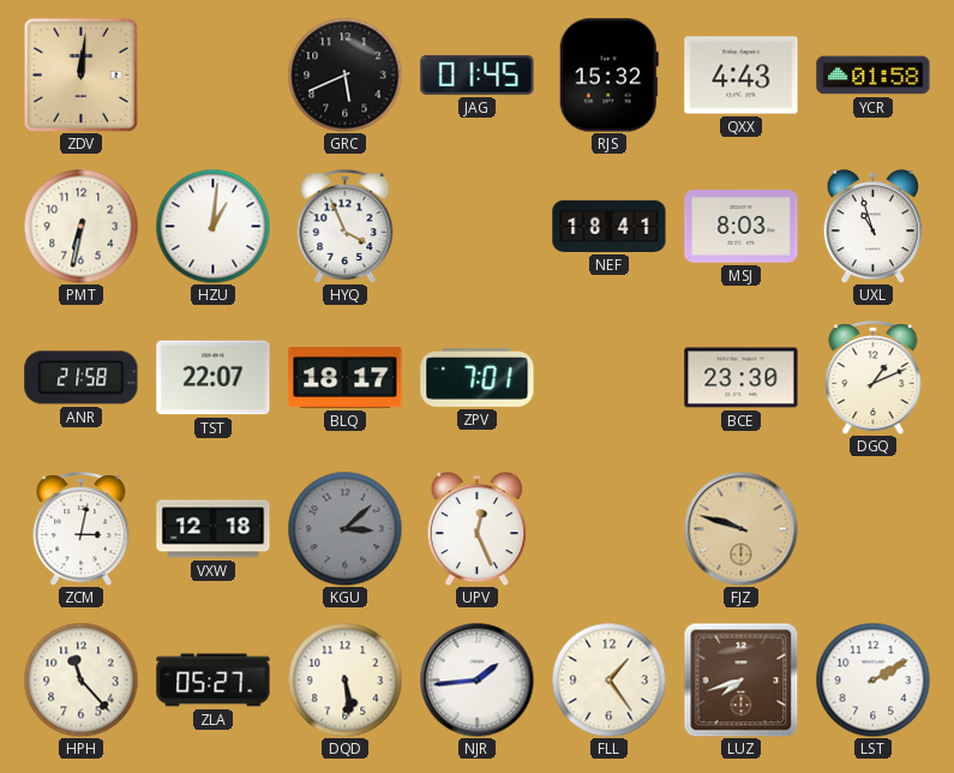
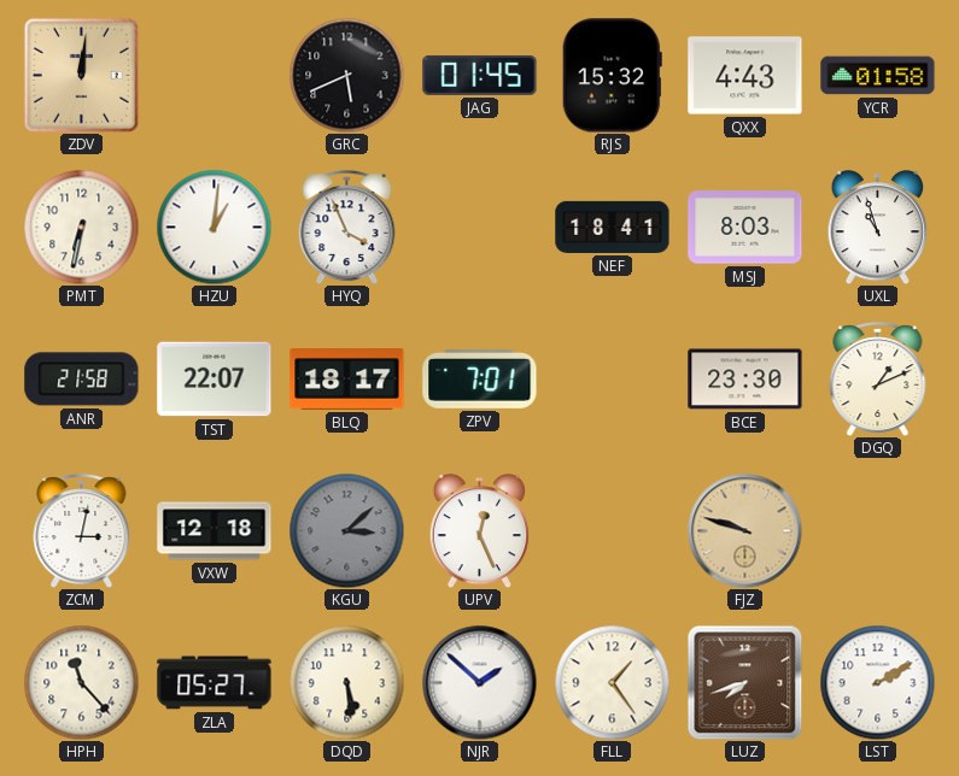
NJR: 1:44 -> 1:52
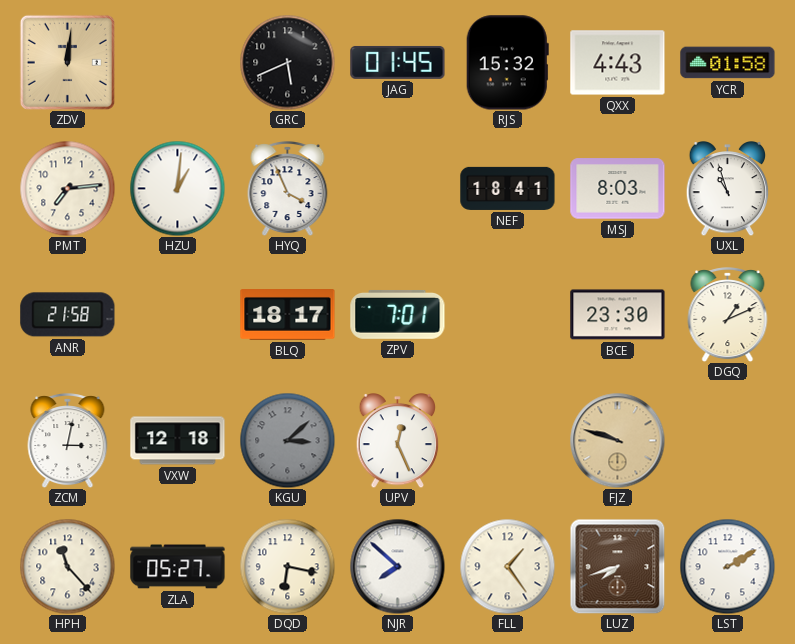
PMT: 6:32 -> 7:14
TST: 22:07 -> none
DQD: 5:29 -> 6:17
NJR: 1:52 -> 7:52
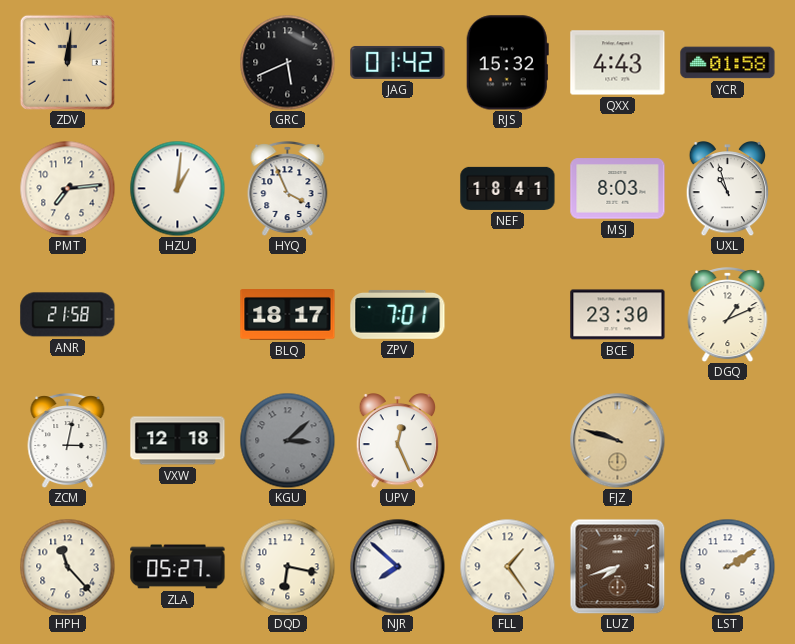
JAG: 01:45 -> 01:42
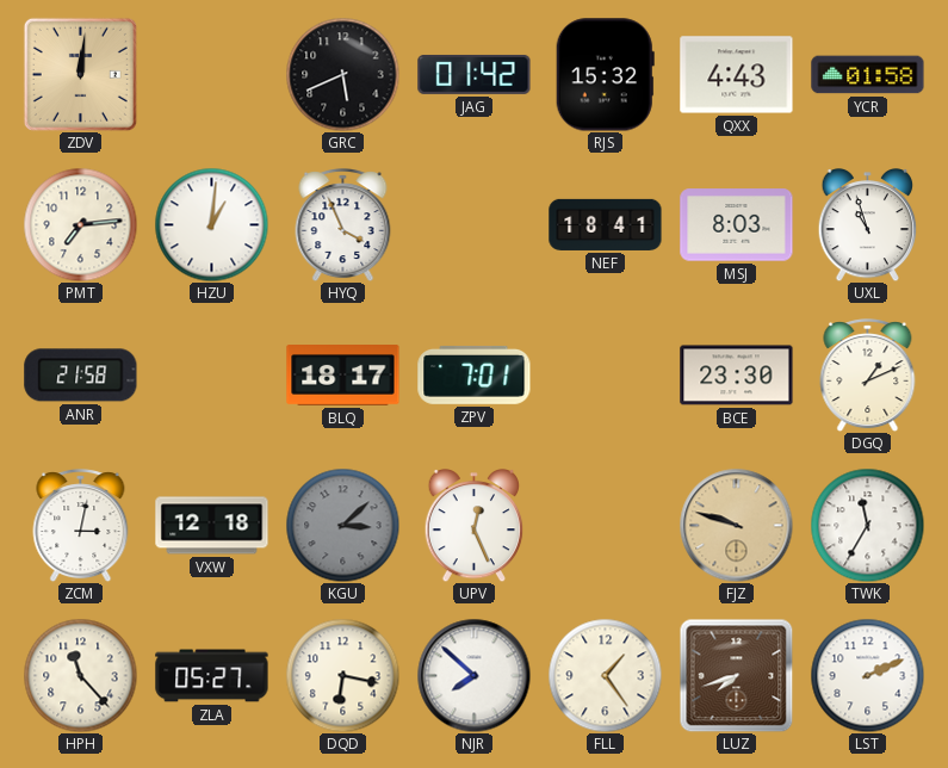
TWK: none -> 11:35
LST: 2:10 -> 2:11
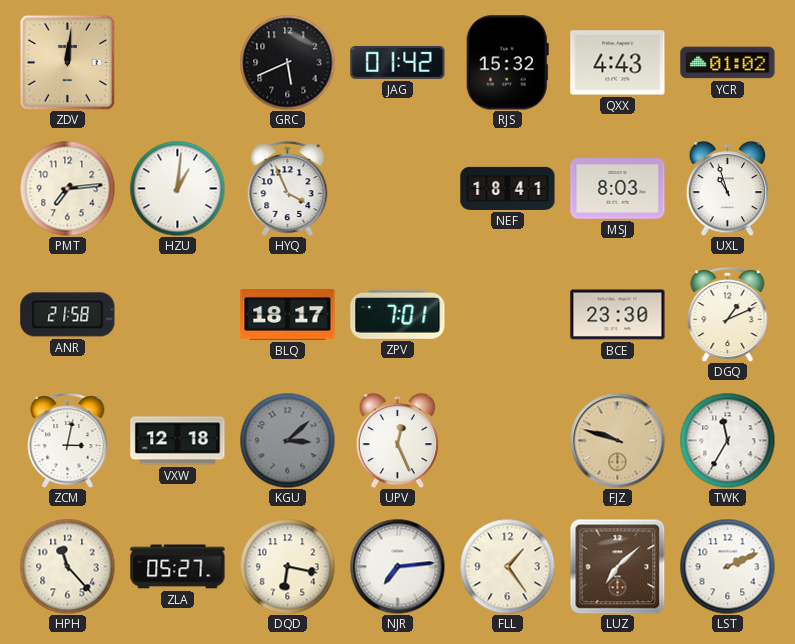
YCR: 01:58 -> 01:02
NJR: 7:52 -> 7:14
LUZ: 7:42 -> 7:08
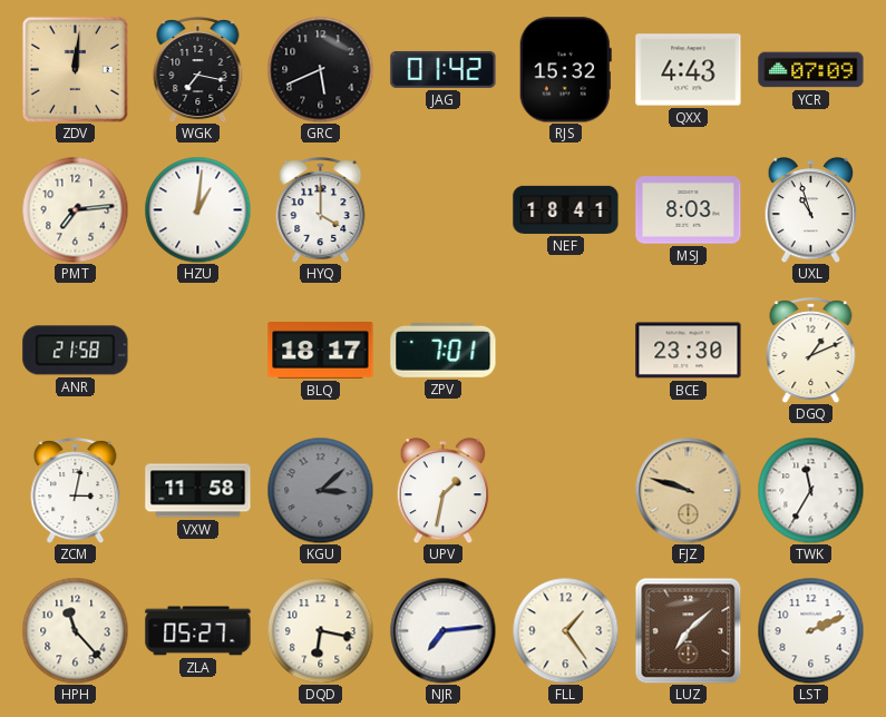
WGK: none -> 7:17
YCR: 01:02 -> 07:09
HYQ: 3:56 -> 4:00
VXW: 12:18 -> 11:58
UPV: 12:26 -> 1:32
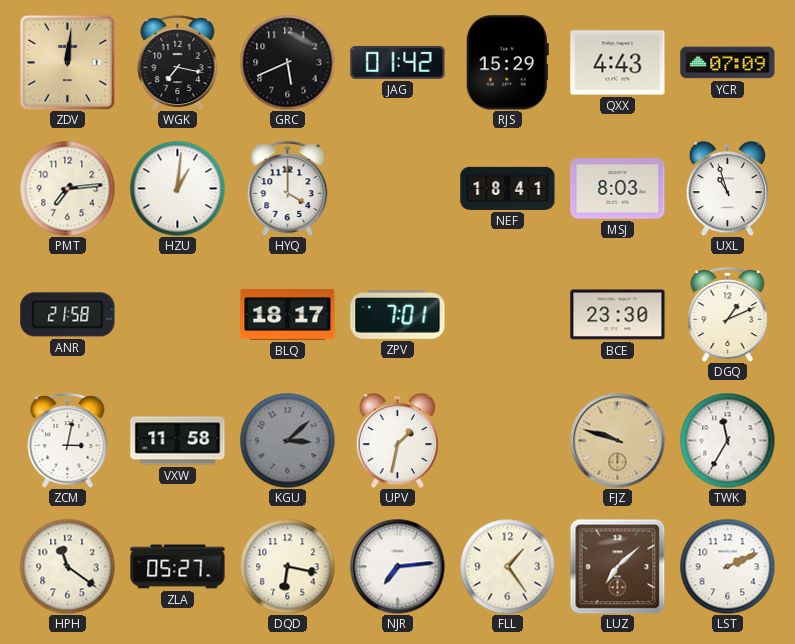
RJS: 15:32 -> 15:29
HPH: 11:23 -> 11:21
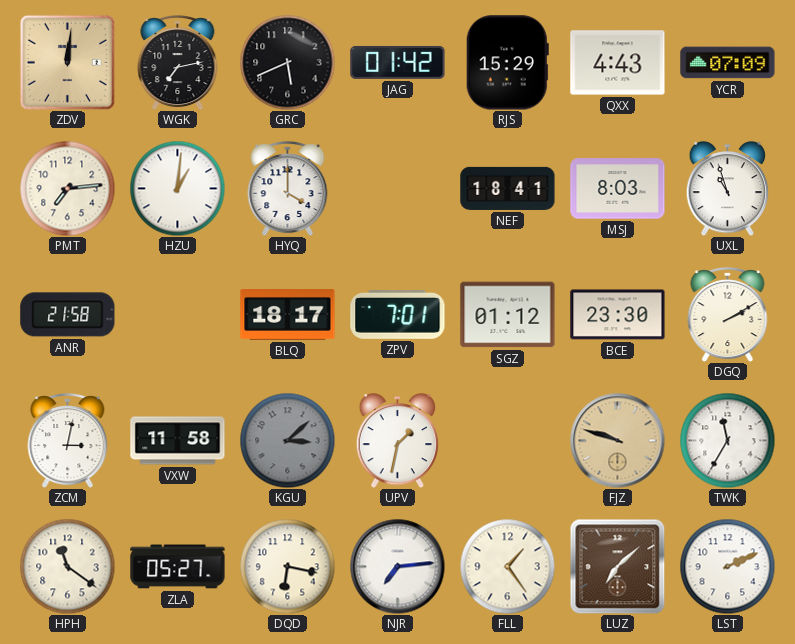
WGK: 7:17 -> 7:13
SGZ: none -> 01:12
DGQ: 1:11 -> 2:10
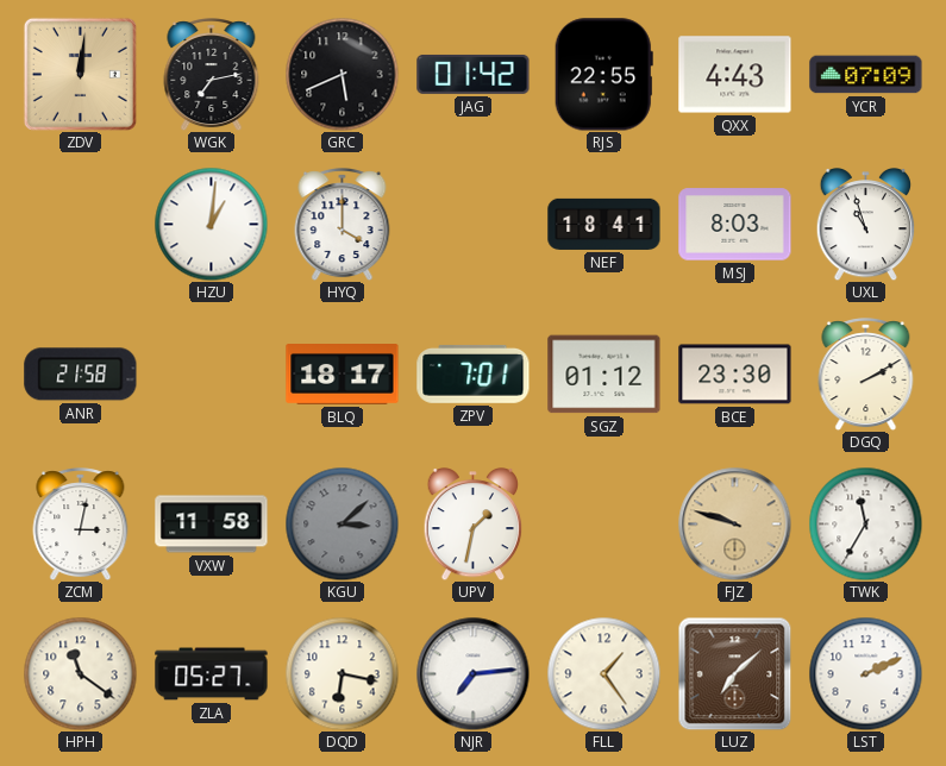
RJS: 15:29 -> 22:55
PMT: 7:14 -> none
